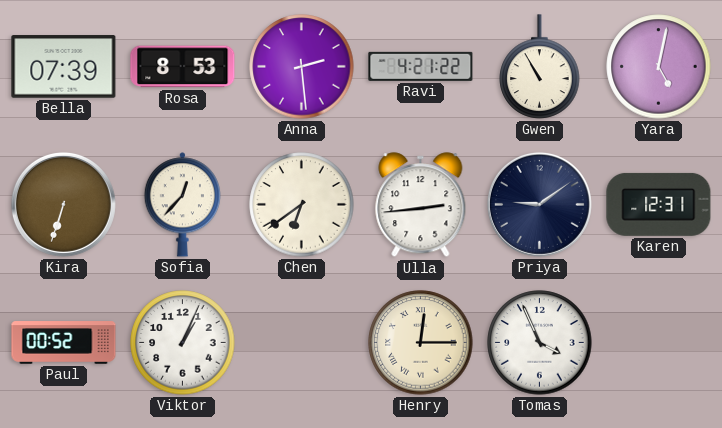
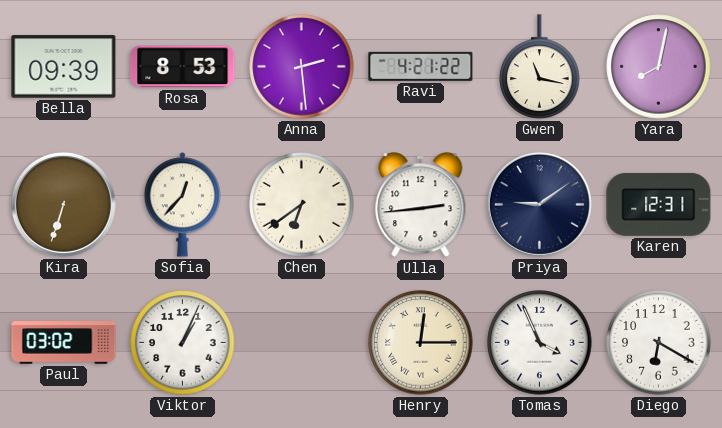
Bella: 07:39 -> 09:39
Gwen: 10:55 -> 11:17
Yara: 5:02 -> 8:02
Paul: 00:52 -> 03:02
Diego: none -> 6:20
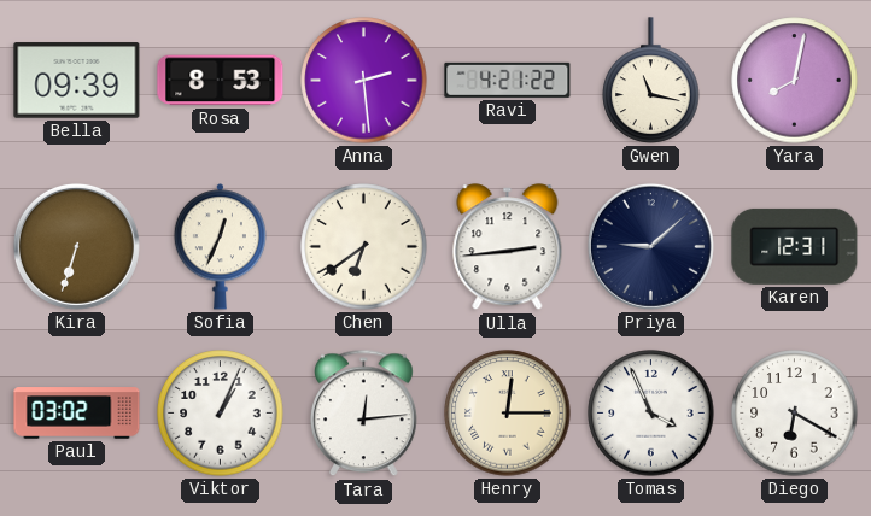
Sofia: 12:37 -> 12:34
Priya: 9:09 -> 9:08
Tara: none -> 12:14
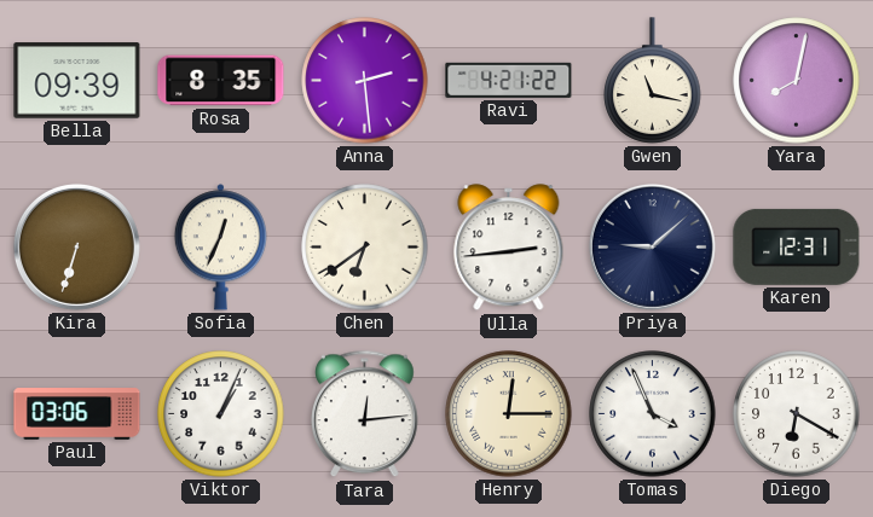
Rosa: 8:53 -> 8:35
Paul: 03:02 -> 03:06
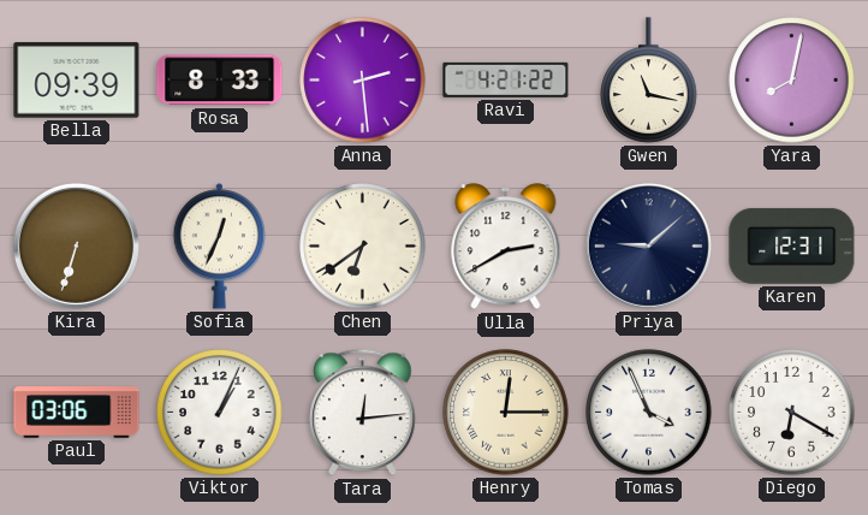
Rosa: 8:35 -> 8:33
Ulla: 2:44 -> 2:40
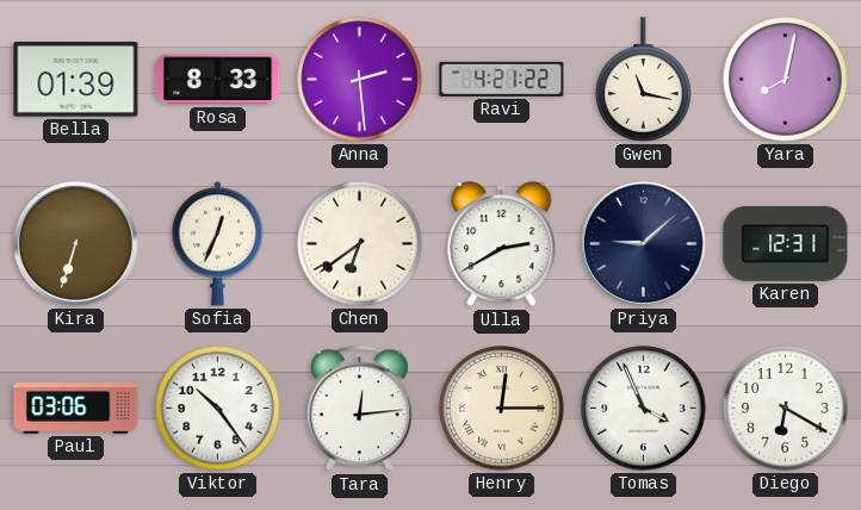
Bella: 09:39 -> 01:39
Viktor: 1:04 -> 10:24
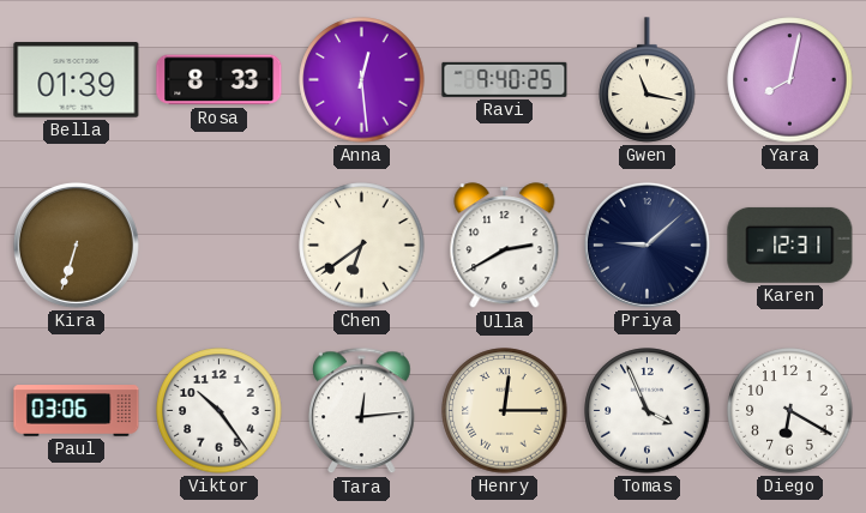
Anna: 2:29 -> 12:29
Ravi: 4:21 -> 9:40
Sofia: 12:34 -> none
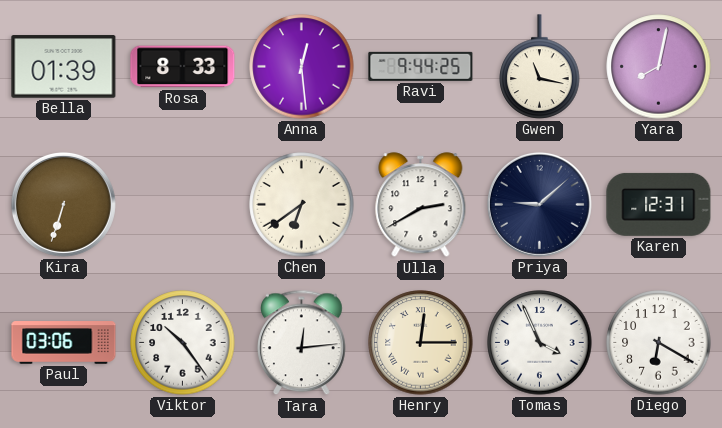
Ravi: 9:40 -> 9:44
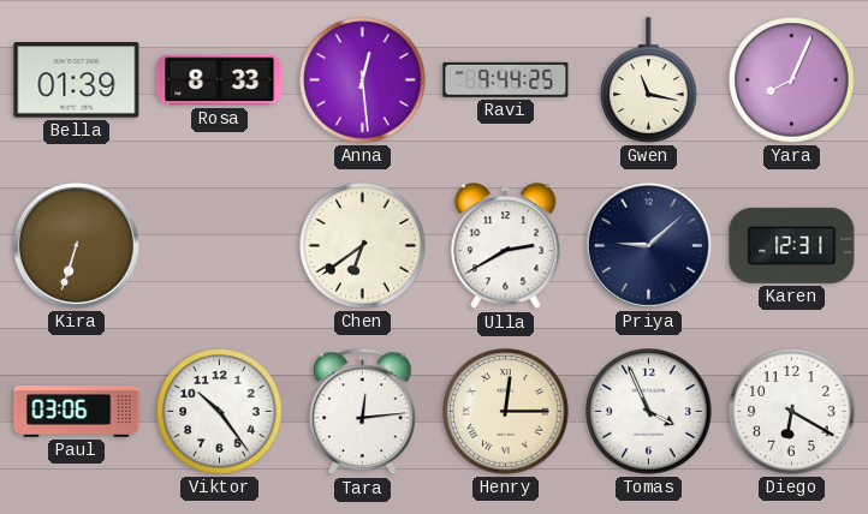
Yara: 8:02 -> 8:04
